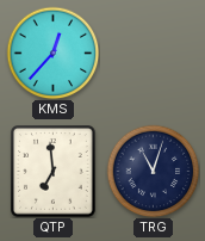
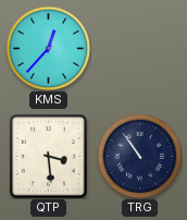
QTP: 6:59 -> 3:29
TRG: 11:03 -> 10:54
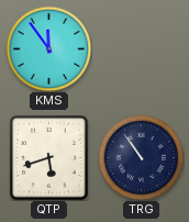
KMS: 12:37 -> 11:54
QTP: 3:29 -> 5:42
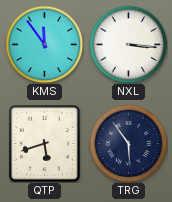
NXL: none -> 3:16
TRG: 10:54 -> 5:54
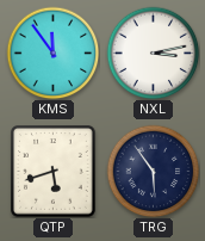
NXL: 3:16 -> 3:13
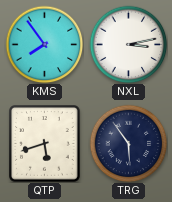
KMS: 11:54 -> 7:54
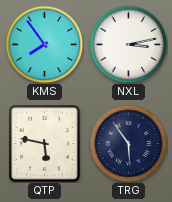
QTP: 5:42 -> 5:47
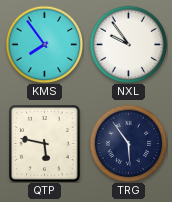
NXL: 3:13 -> 9:54
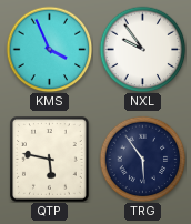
KMS: 7:54 -> 3:56
